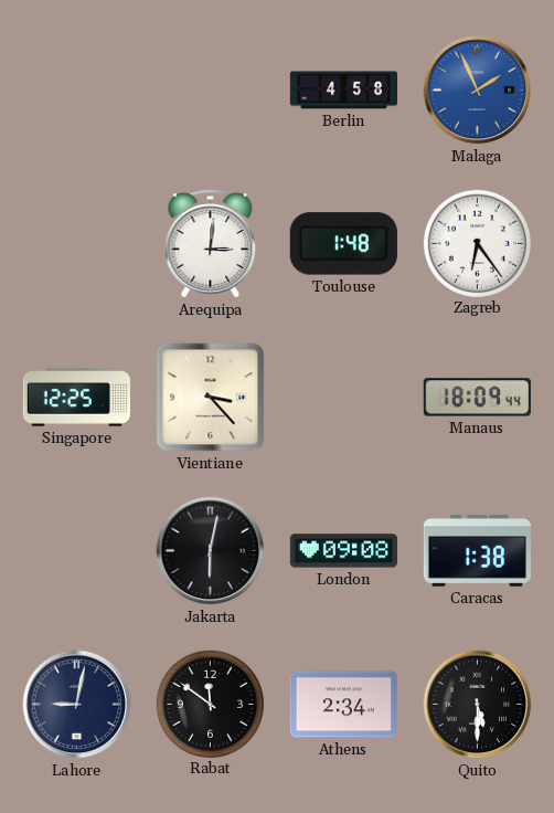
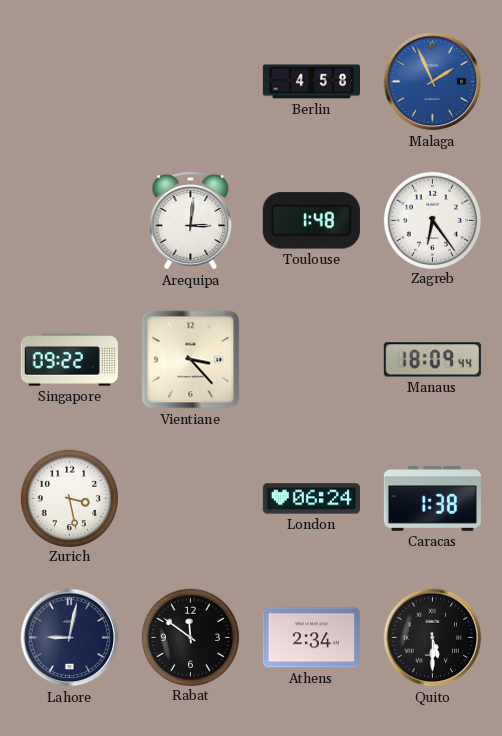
Singapore: 12:25 -> 09:22
Zurich: none -> 3:28
Jakarta: 6:02 -> none
London: 09:08 -> 06:24
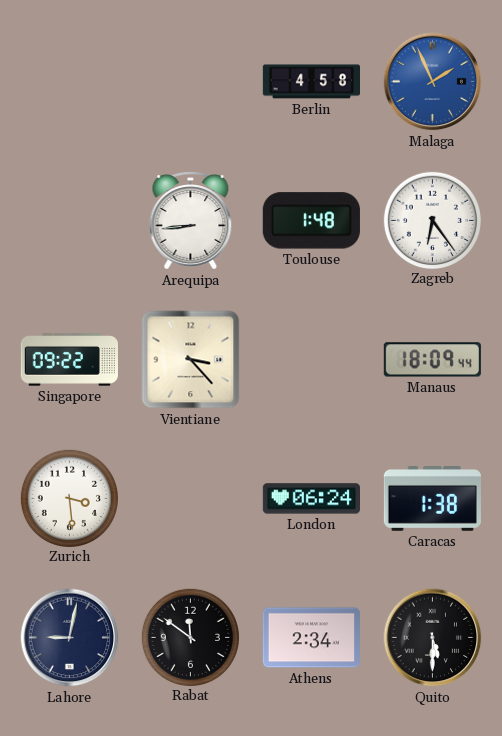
Arequipa: 3:01 -> 8:44
Zurich: 3:28 -> 3:29
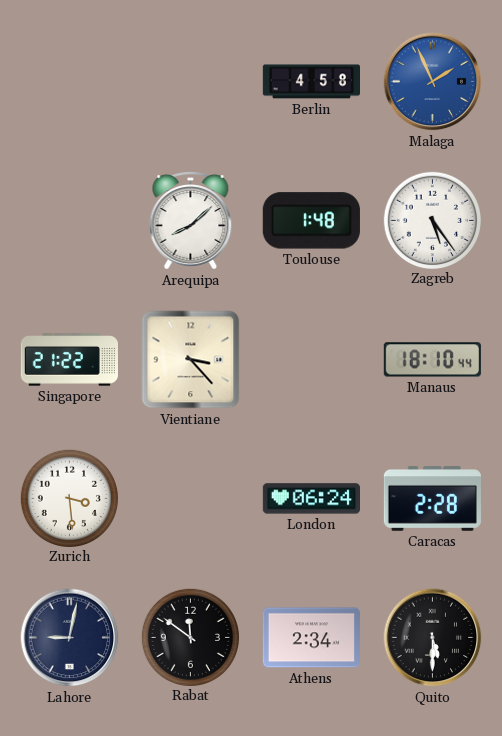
Arequipa: 8:44 -> 8:08
Zagreb: 6:24 -> 5:24
Singapore: 09:22 -> 21:22
Manaus: 18:09 -> 18:10
Caracas: 1:38 -> 2:28
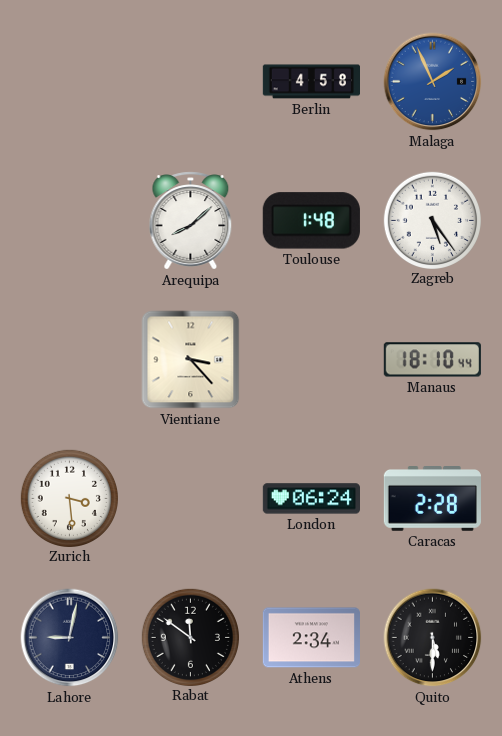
Singapore: 21:22 -> none
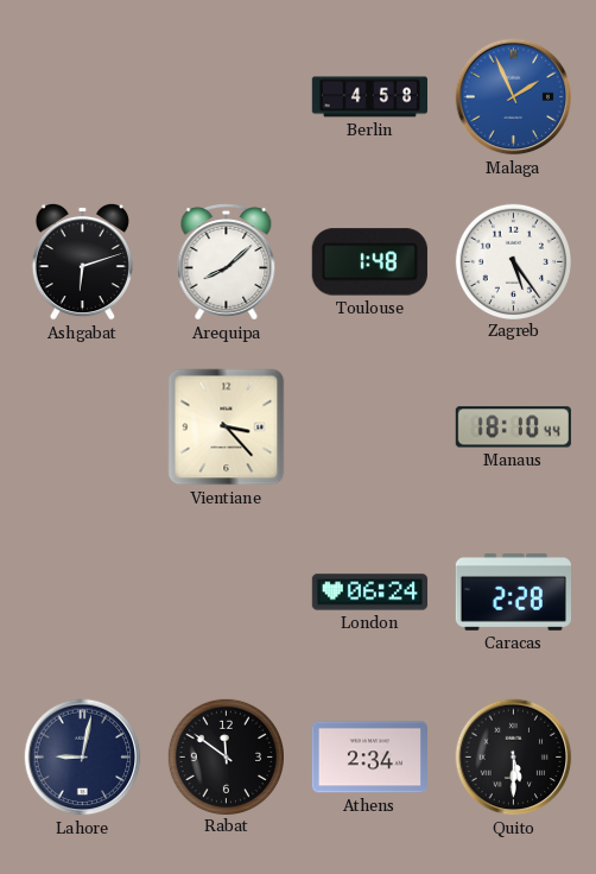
Ashgabat: none -> 6:12
Zurich: 3:29 -> none
